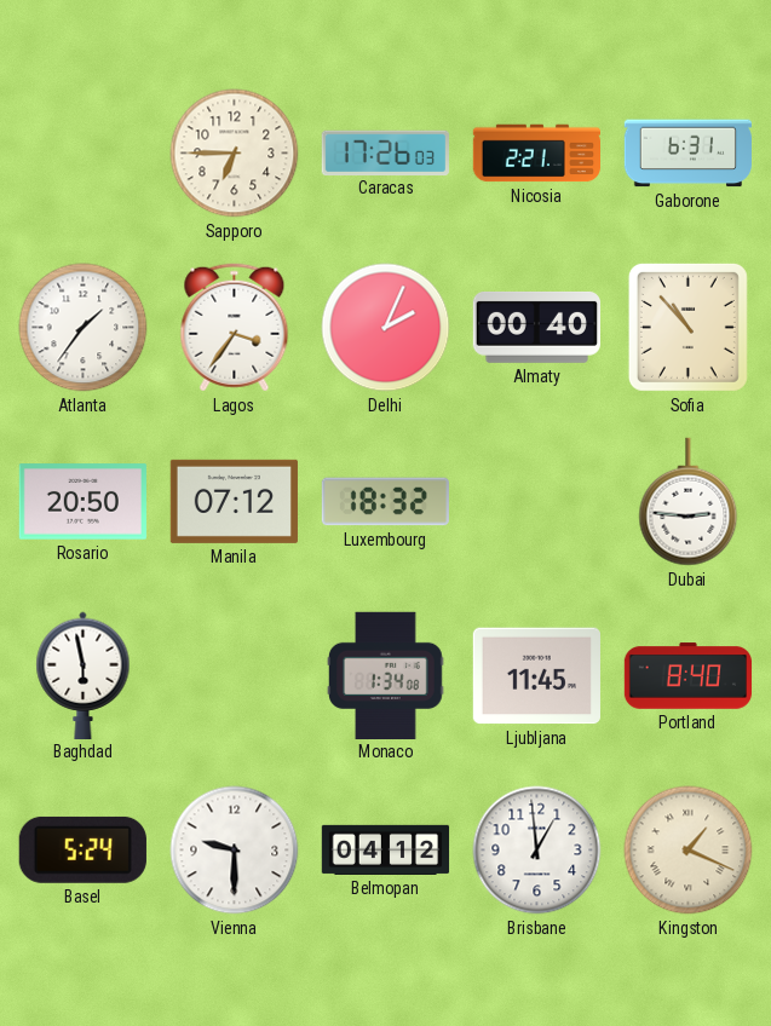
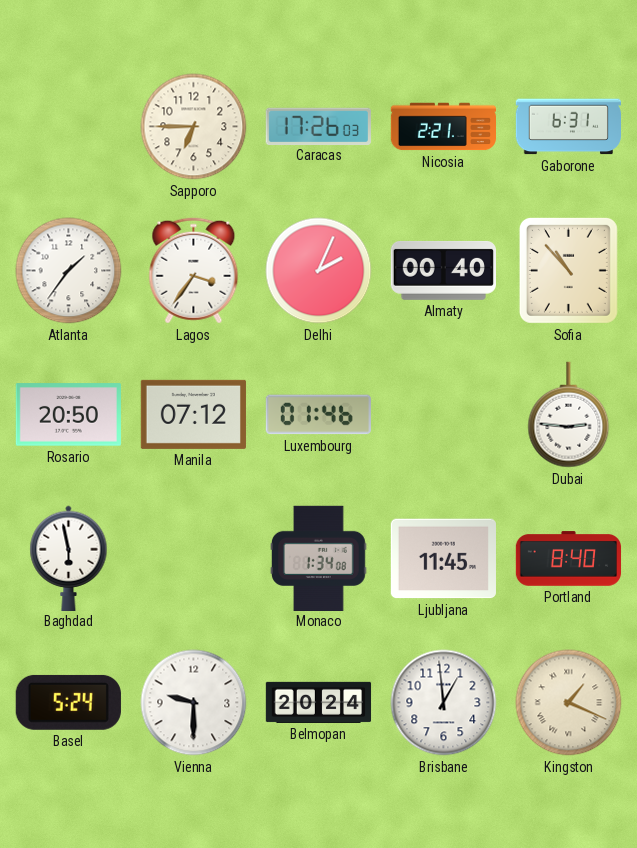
Luxembourg: 18:32 -> 01:46
Belmopan: 04:12 -> 20:24
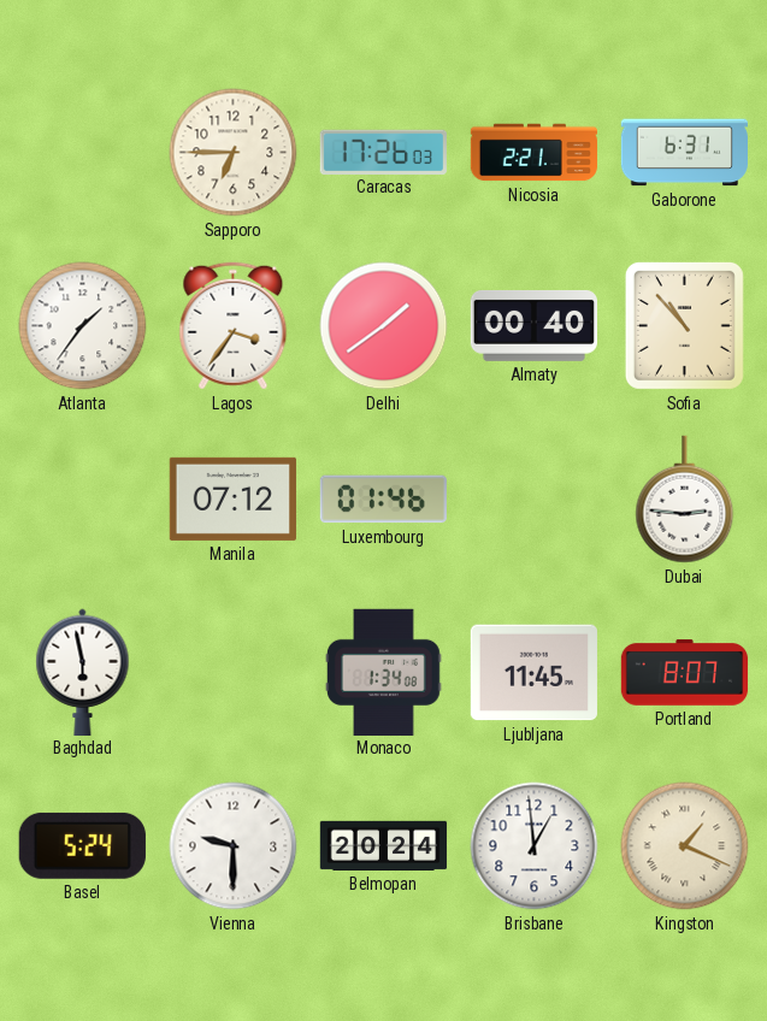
Delhi: 2:04 -> 1:39
Rosario: 20:50 -> none
Portland: 8:40 -> 8:07
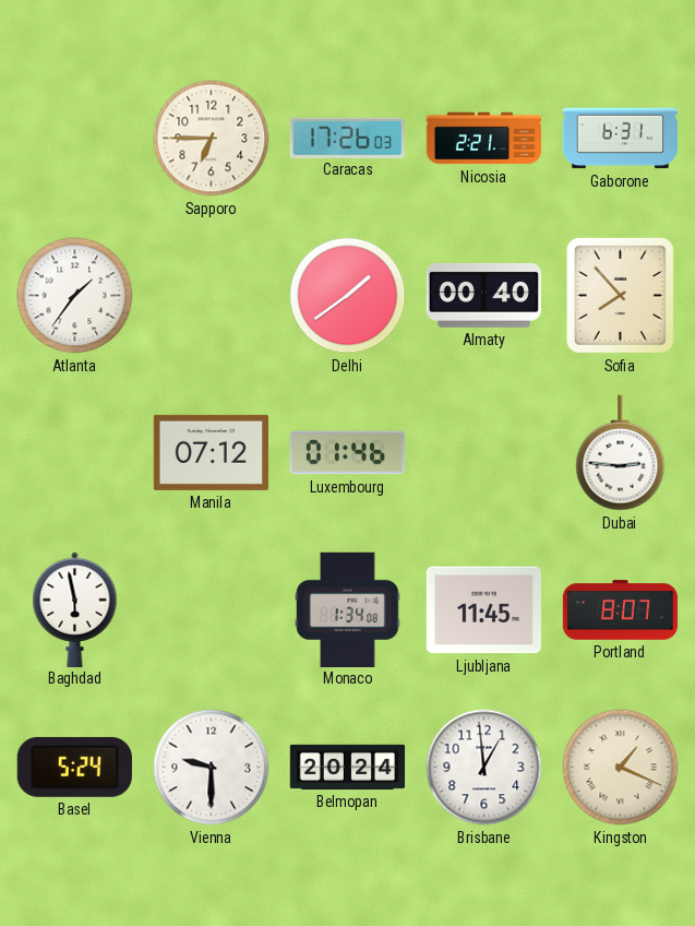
Lagos: 3:36 -> none
Sofia: 10:53 -> 7:53
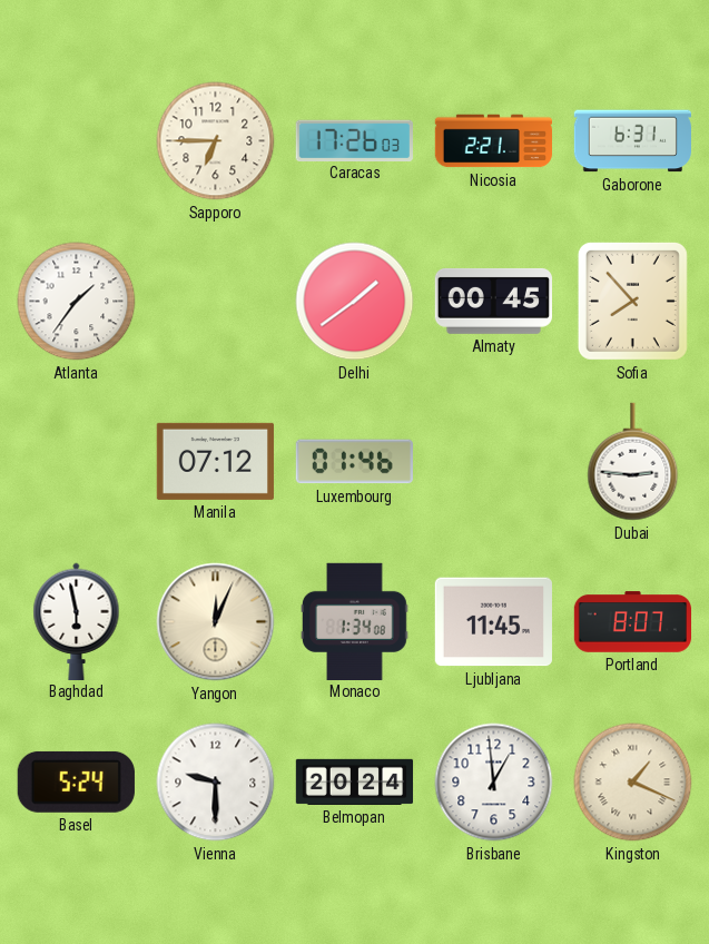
Almaty: 00:40 -> 00:45
Yangon: none -> 12:04
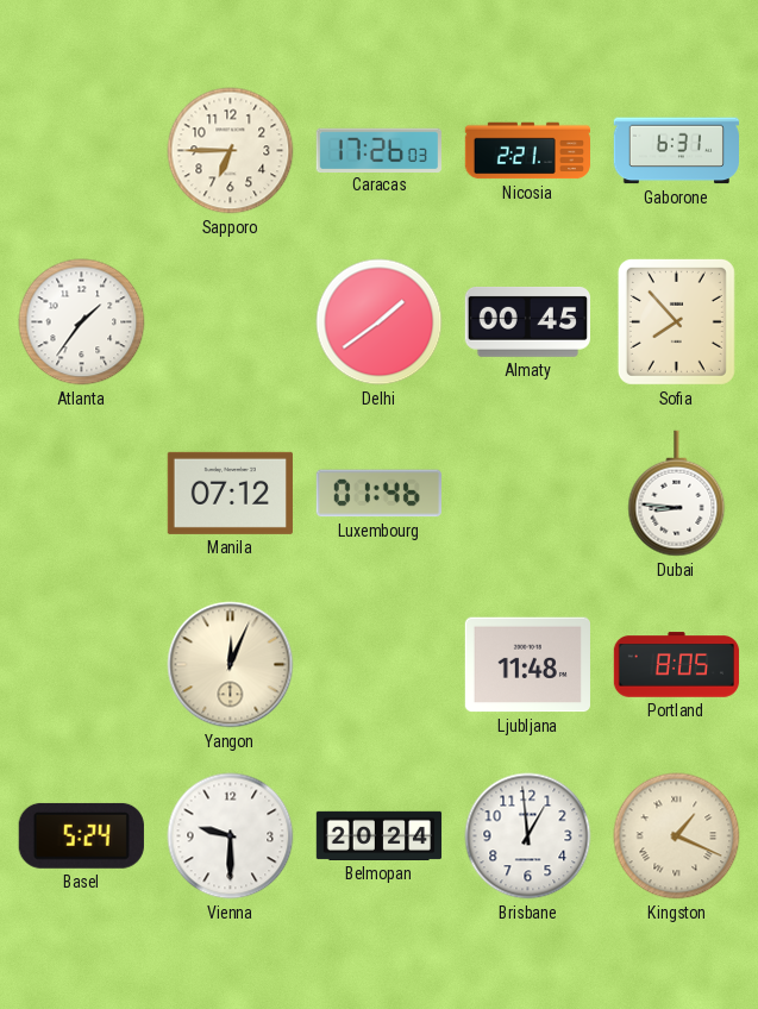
Dubai: 2:46 -> 8:46
Baghdad: 5:58 -> none
Monaco: 1:34 -> none
Ljubljana: 11:45 -> 11:48
Portland: 8:07 -> 8:05
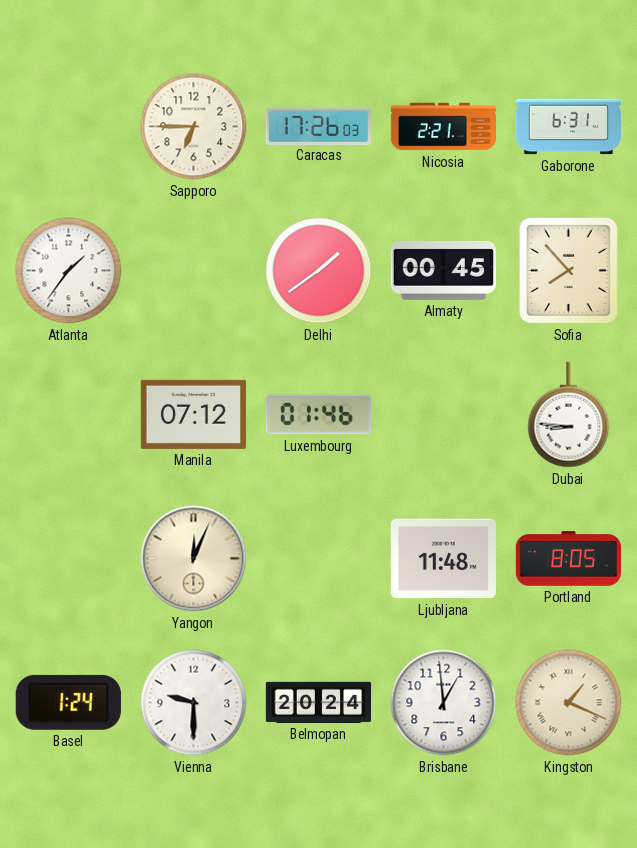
Basel: 5:24 -> 1:24
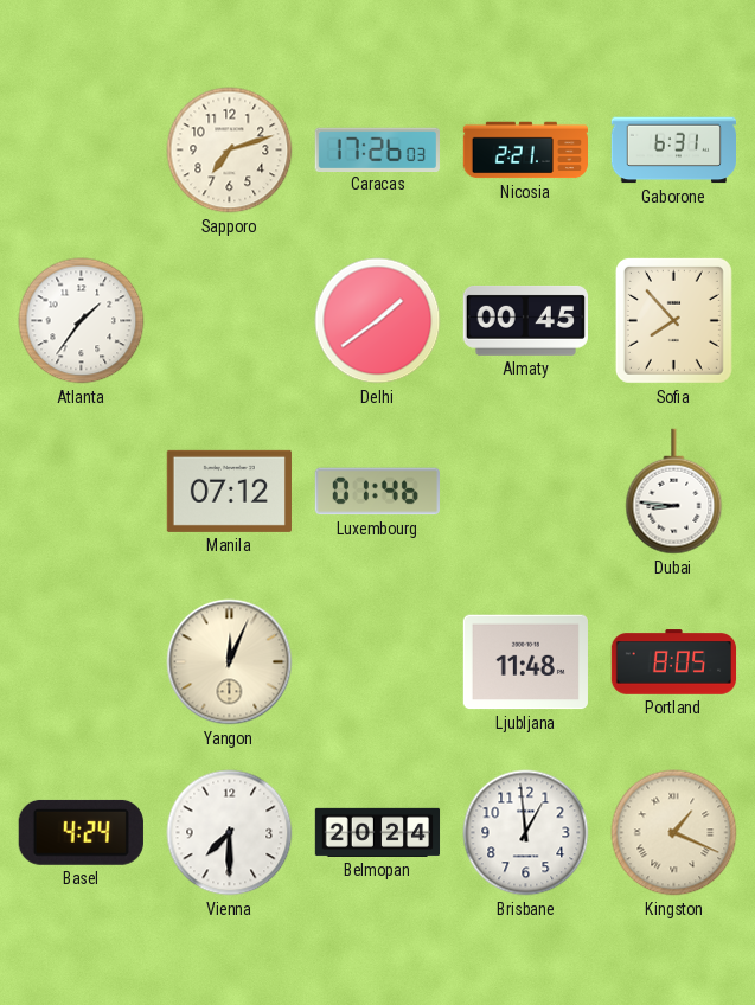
Sapporo: 6:45 -> 7:12
Basel: 1:24 -> 4:24
Vienna: 9:30 -> 7:30
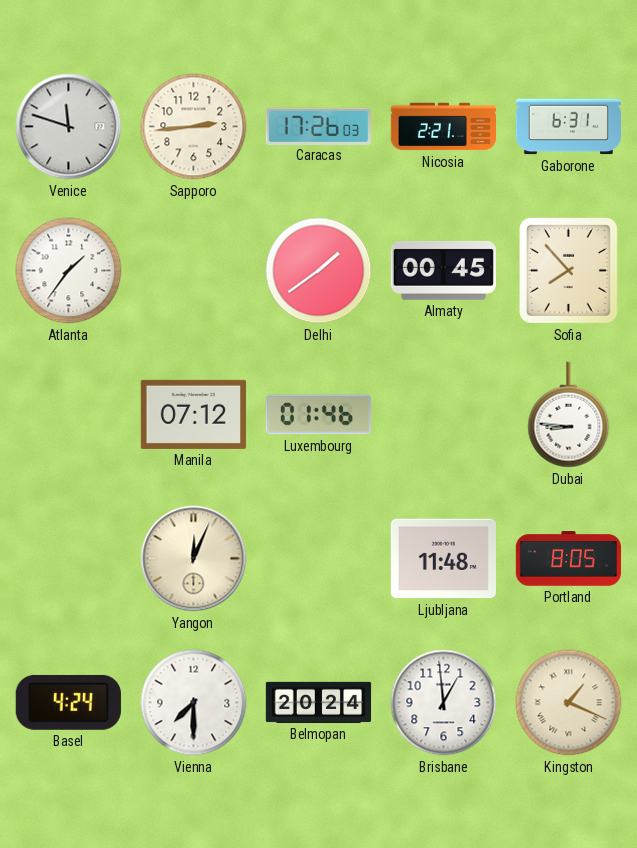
Venice: none -> 11:48
Sapporo: 7:12 -> 2:44
